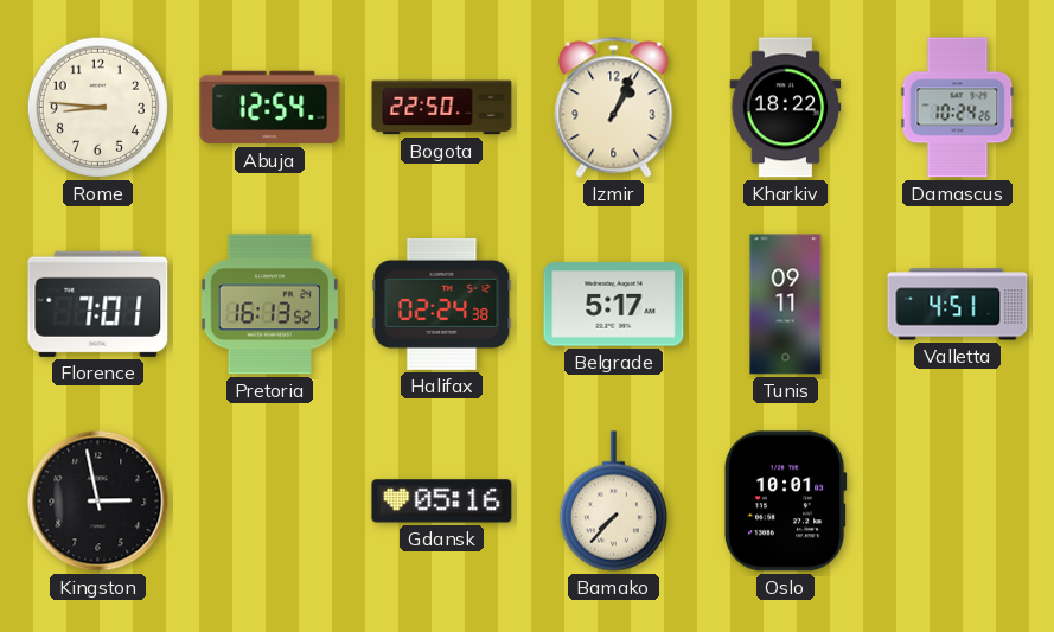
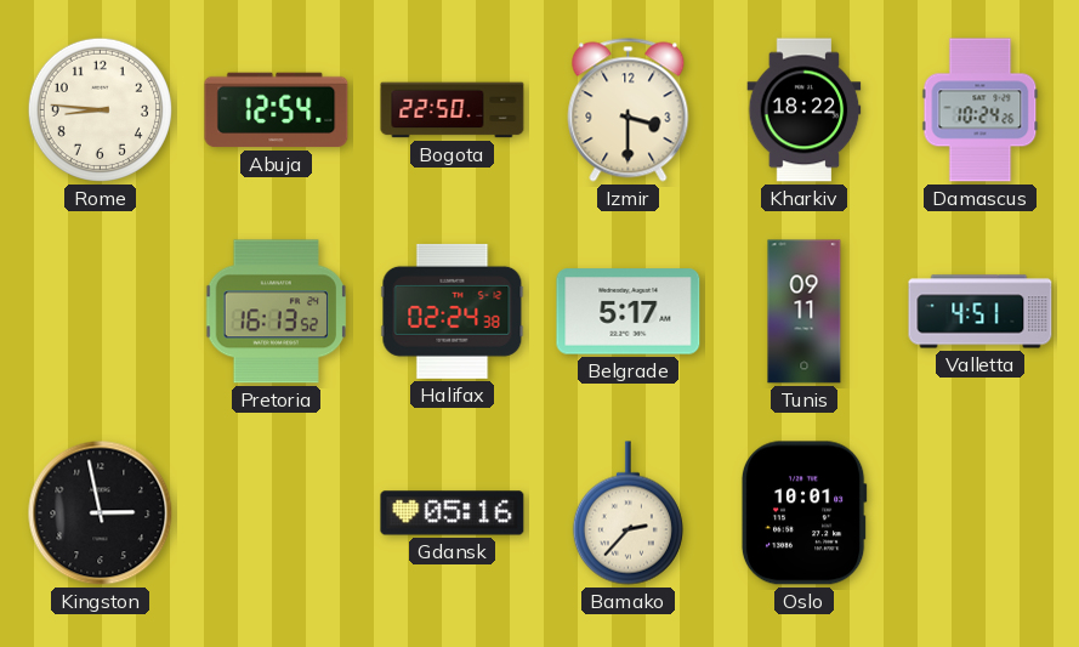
Izmir: 1:04 -> 3:30
Florence: 7:01 -> none
Bamako: 7:37 -> 2:37
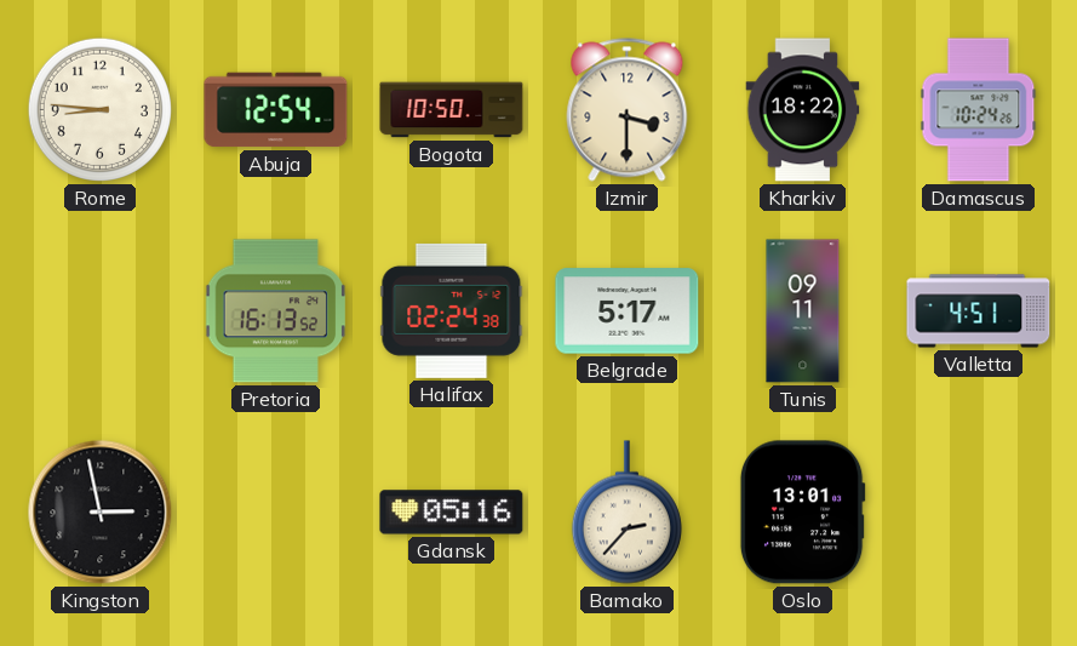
Bogota: 22:50 -> 10:50
Oslo: 10:01 -> 13:01
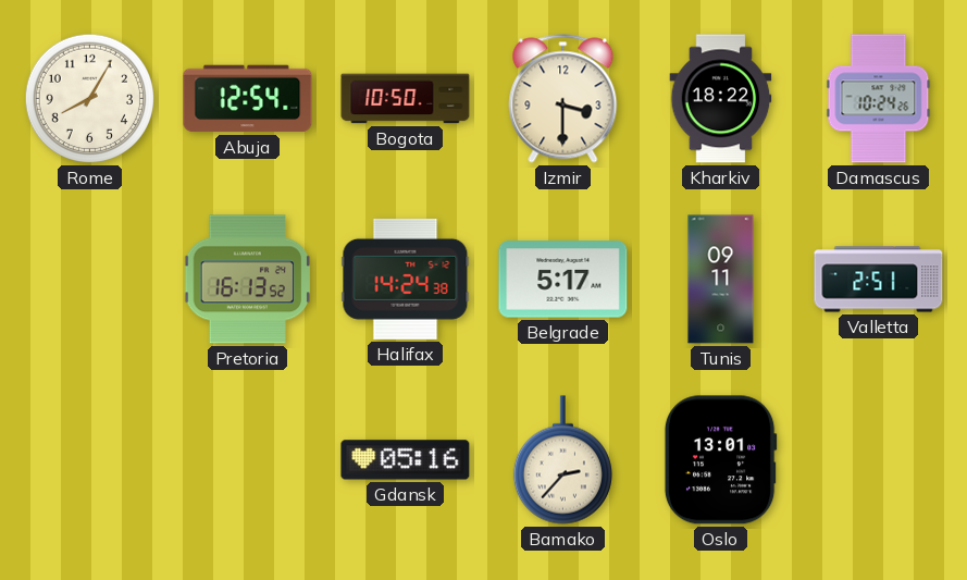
Rome: 8:46 -> 8:05
Halifax: 02:24 -> 14:24
Valletta: 4:51 -> 2:51
Kingston: 2:58 -> none
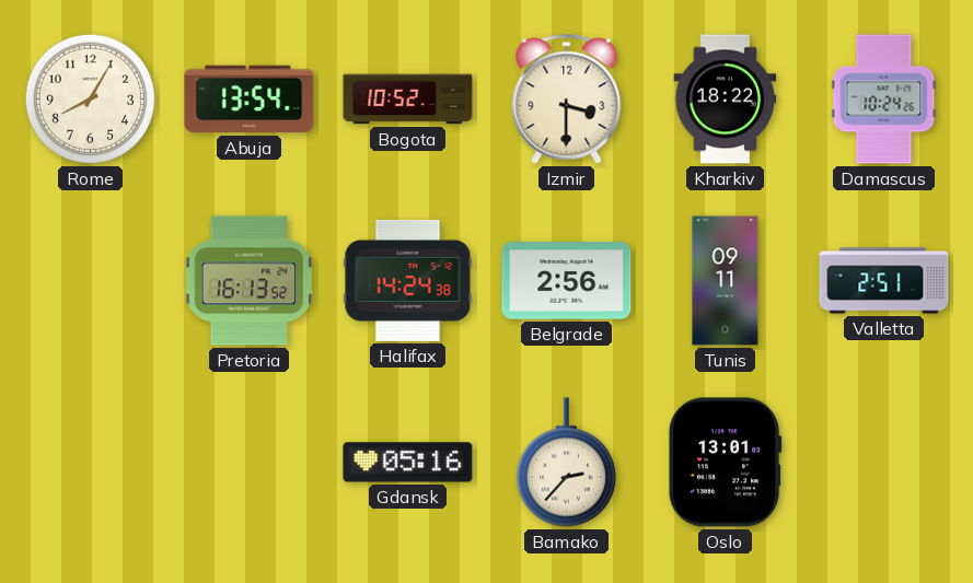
Abuja: 12:54 -> 13:54
Bogota: 10:50 -> 10:52
Belgrade: 5:17 -> 2:56
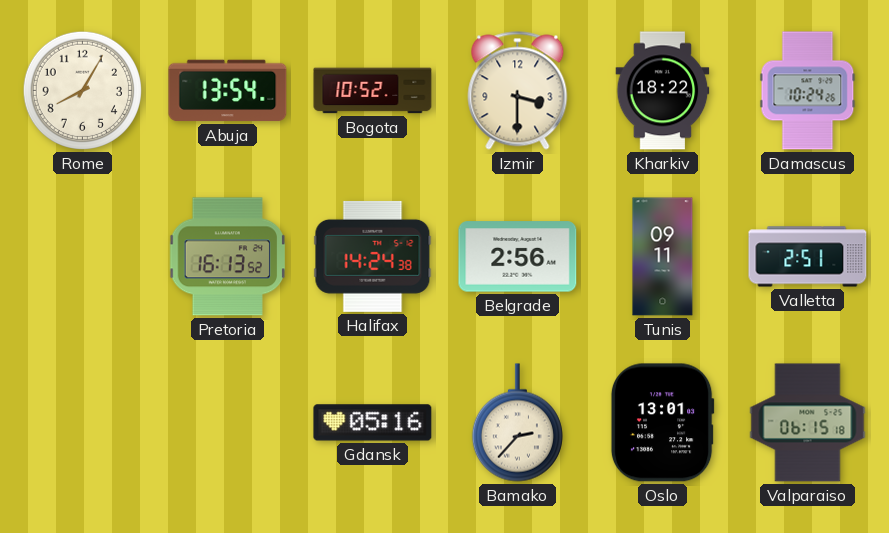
Valparaiso: none -> 06:15
